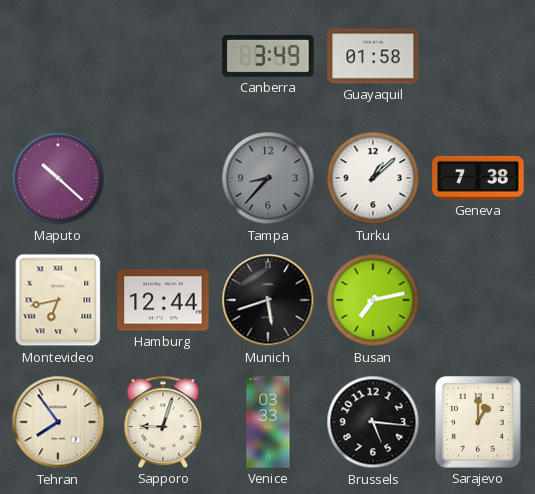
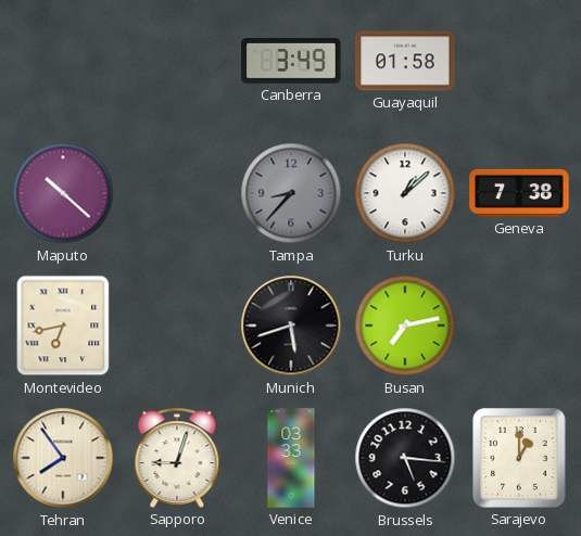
Hamburg: 12:44 -> none
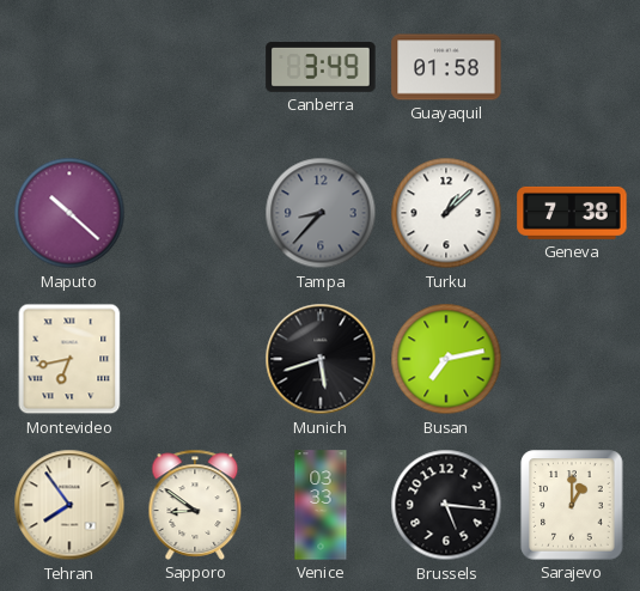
Sapporo: 9:03 -> 8:51
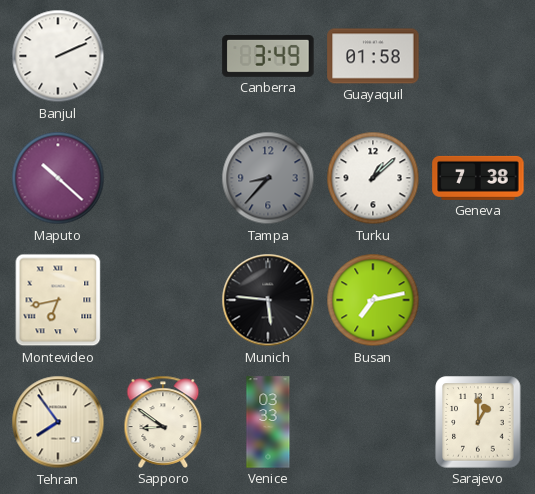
Banjul: none -> 2:11
Munich: 5:42 -> 5:46
Brussels: 5:16 -> none
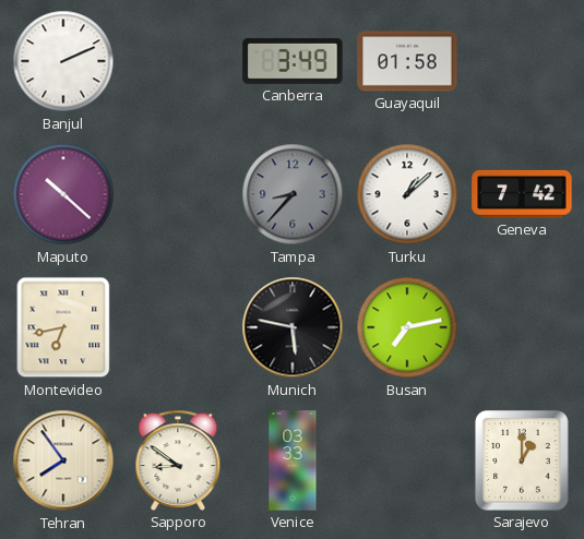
Geneva: 7:38 -> 7:42
Munich: 5:46 -> 5:47
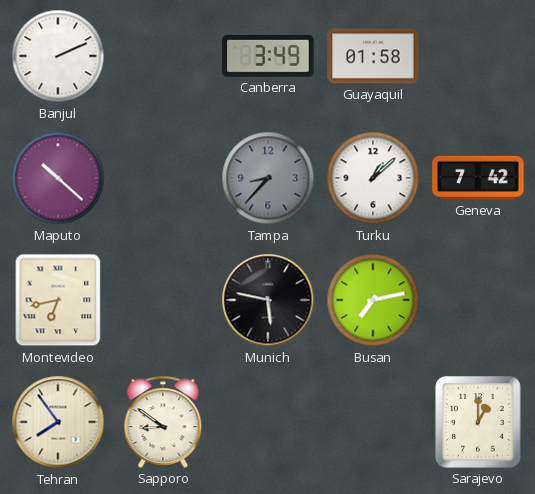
Venice: 03:33 -> none
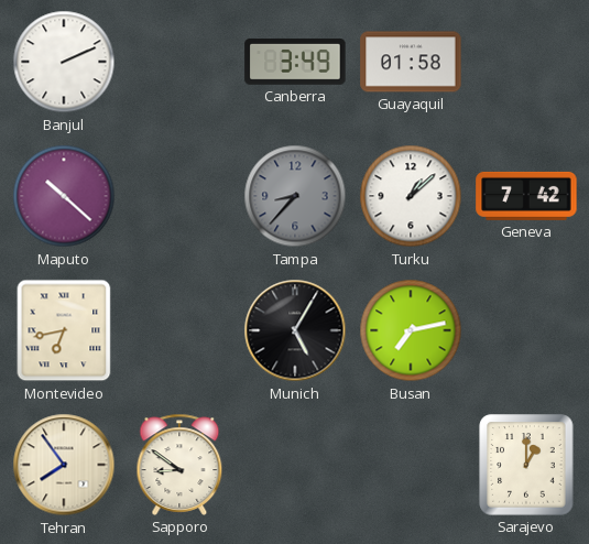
Munich: 5:47 -> 5:05
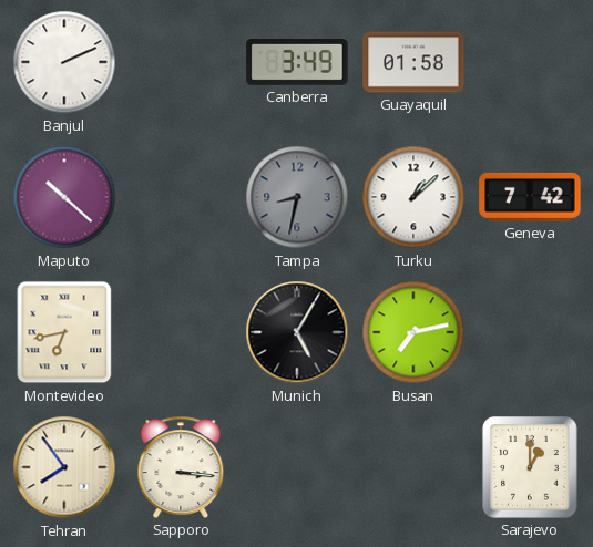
Tampa: 8:37 -> 8:32
Sapporo: 8:51 -> 3:16
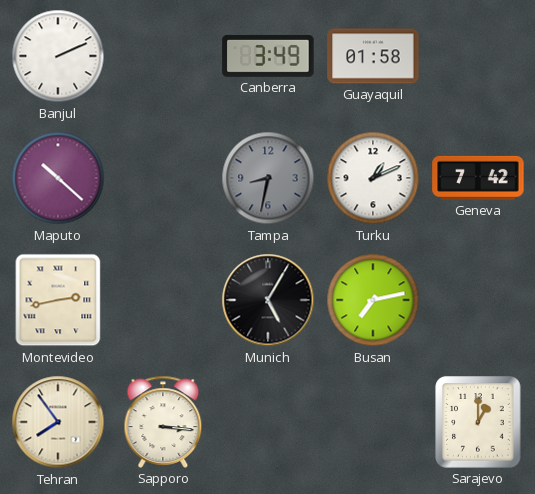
Turku: 1:08 -> 1:11
Montevideo: 6:43 -> 2:43
